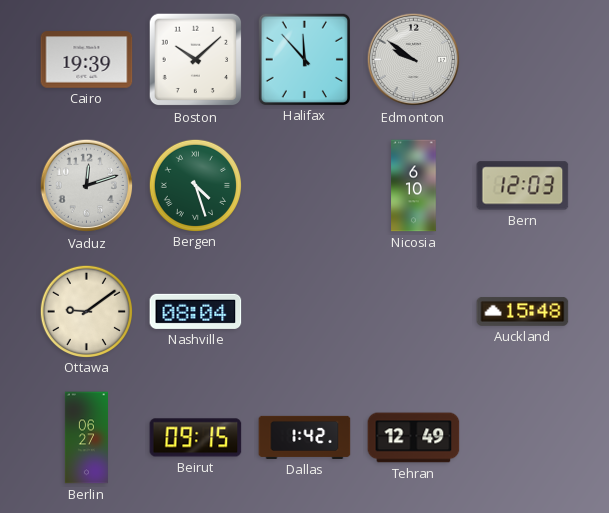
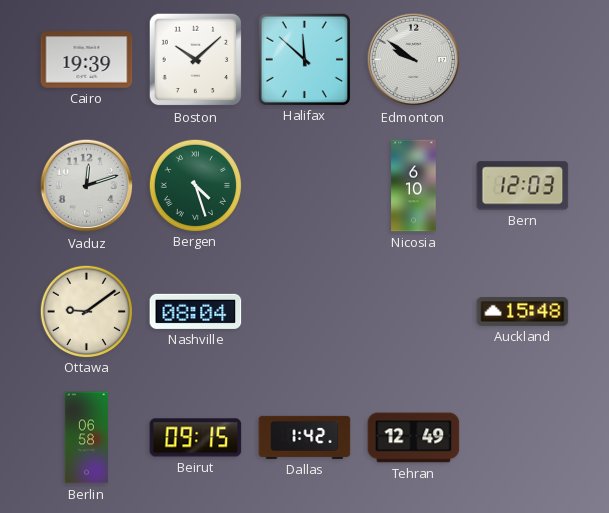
Halifax: 11:53 -> 11:52
Berlin: 06:27 -> 06:58
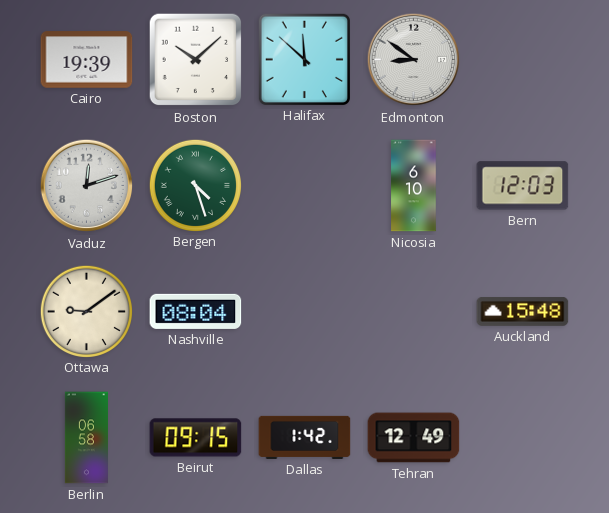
Edmonton: 9:51 -> 8:51
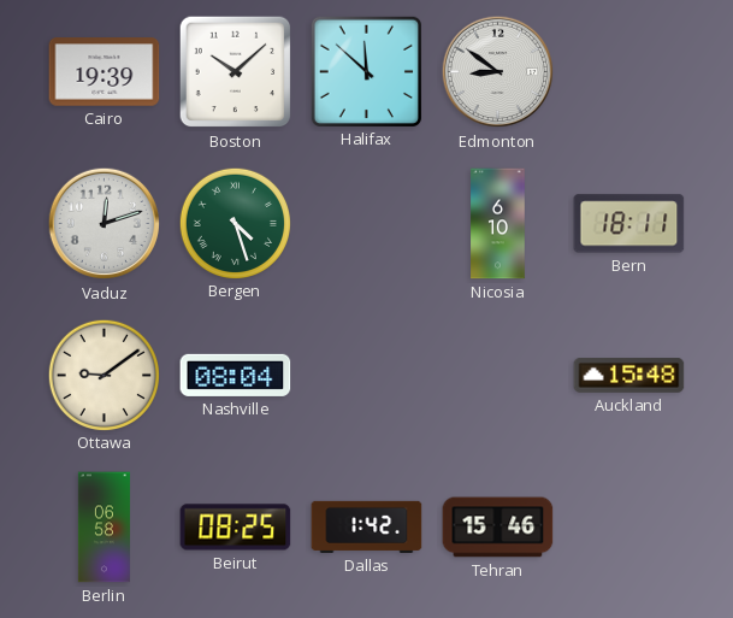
Bern: 12:03 -> 18:11
Beirut: 09:15 -> 08:25
Tehran: 12:49 -> 15:46
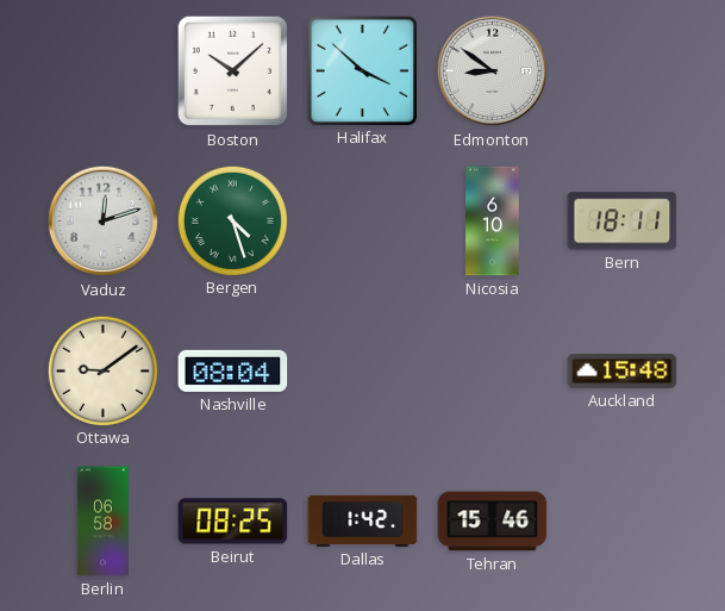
Cairo: 19:39 -> none
Halifax: 11:52 -> 3:52
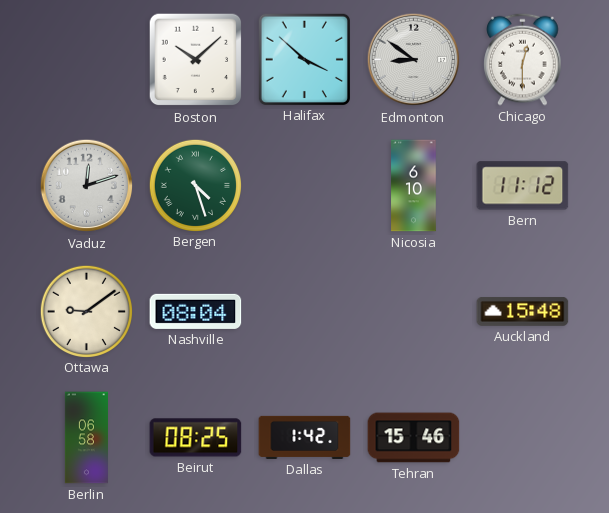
Chicago: none -> 12:30
Bern: 18:11 -> 11:12
